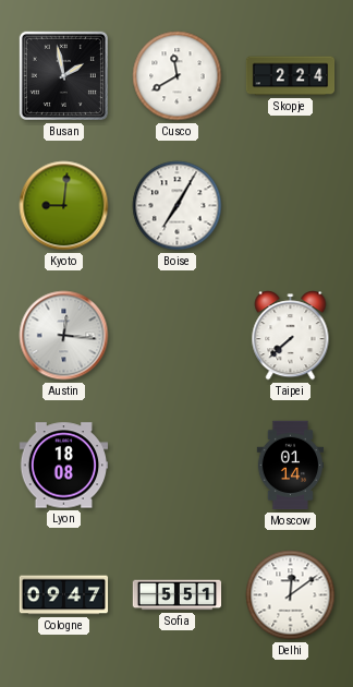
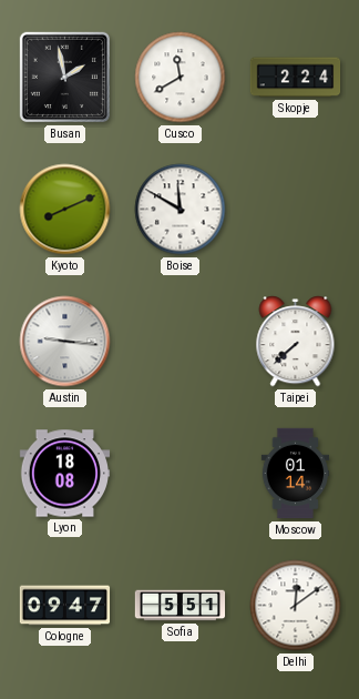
Kyoto: 9:01 -> 8:11
Boise: 7:05 -> 11:50
Austin: 12:16 -> 9:16
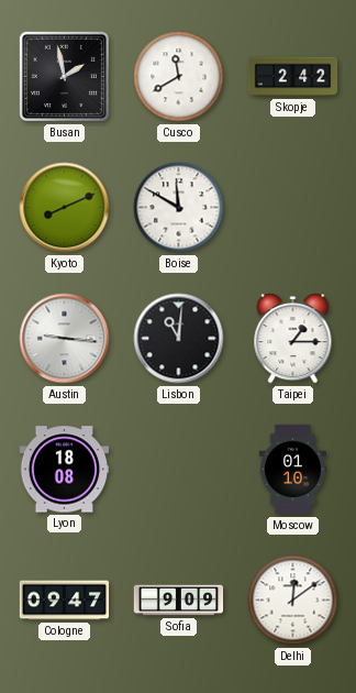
Skopje: 2:24 -> 2:42
Lisbon: none -> 11:01
Taipei: 7:38 -> 1:15
Moscow: 01:14 -> 01:10
Sofia: 5:51 -> 9:09
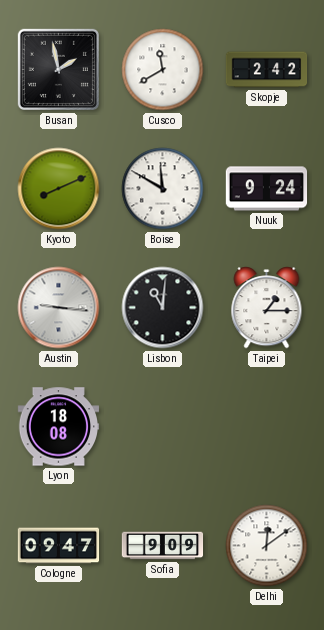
Nuuk: none -> 9:24
Moscow: 01:10 -> none
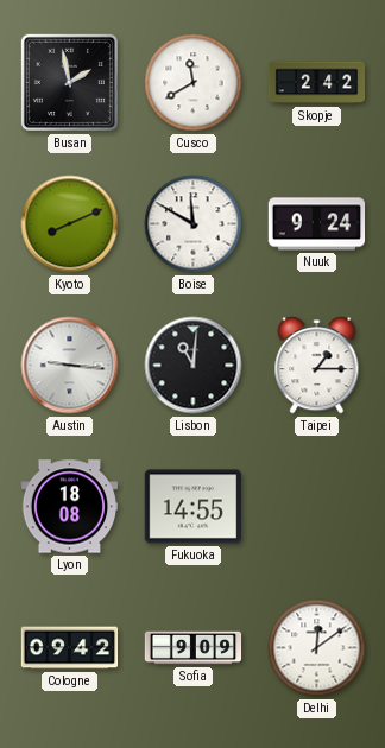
Fukuoka: none -> 14:55
Cologne: 09:47 -> 09:42
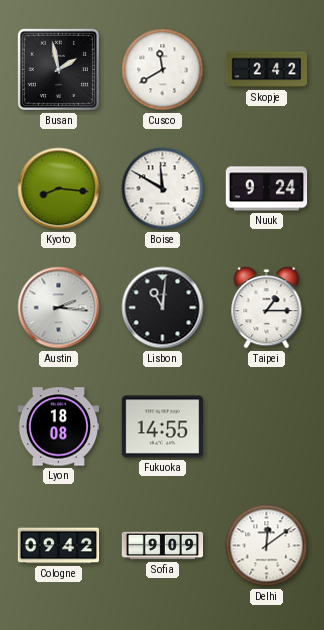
Kyoto: 8:11 -> 8:16
Austin: 9:16 -> 2:16
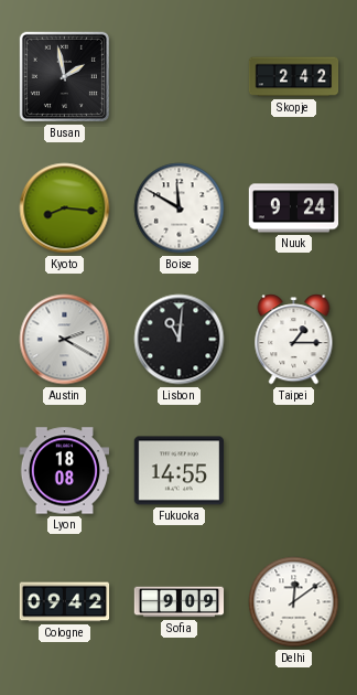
Cusco: 11:40 -> none
Austin: 2:16 -> 2:20
